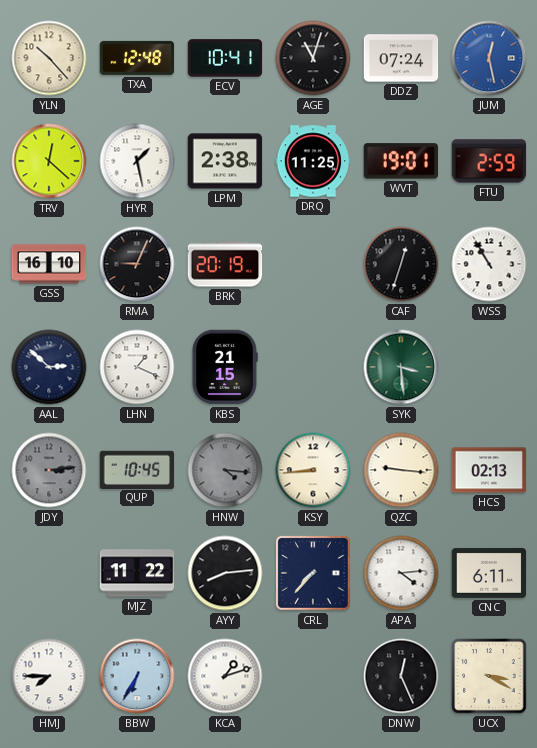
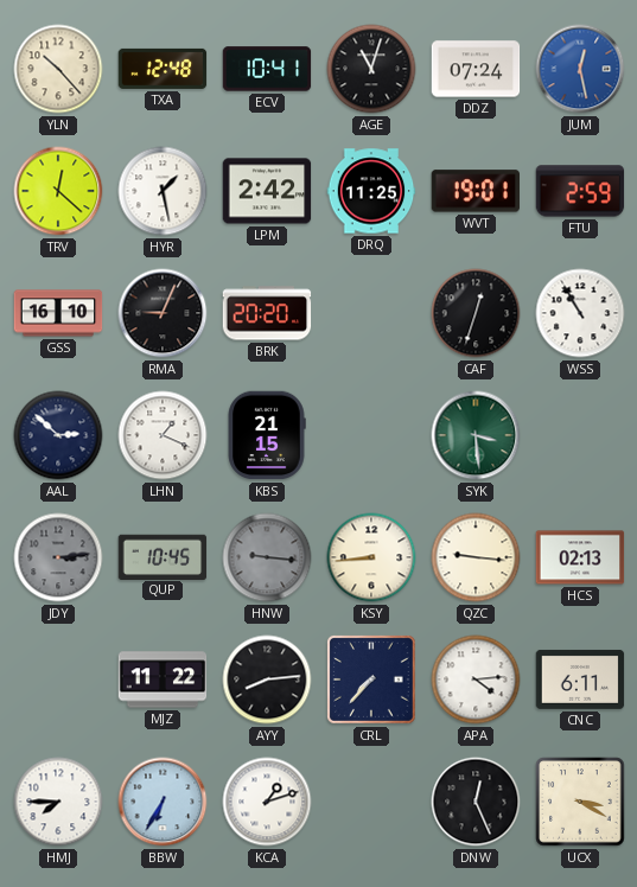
LPM: 2:38 -> 2:42
BRK: 20:19 -> 20:20
HNW: 4:16 -> 9:16
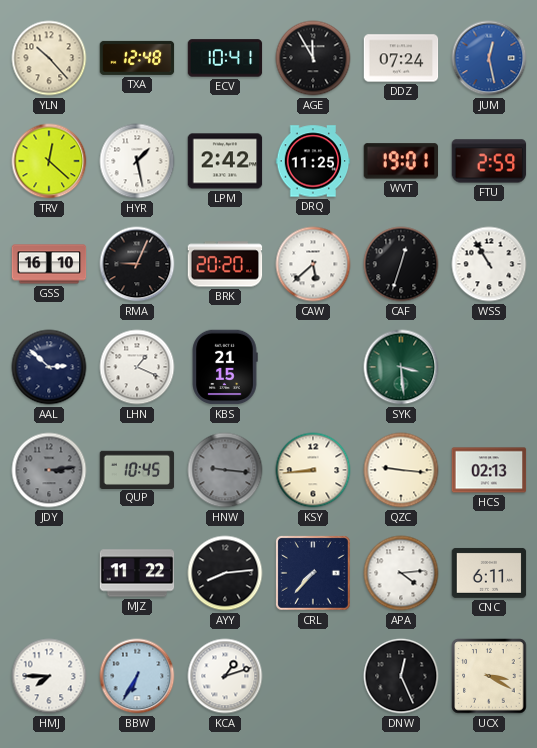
AGE: 11:03 -> 11:55
CAW: none -> 5:38
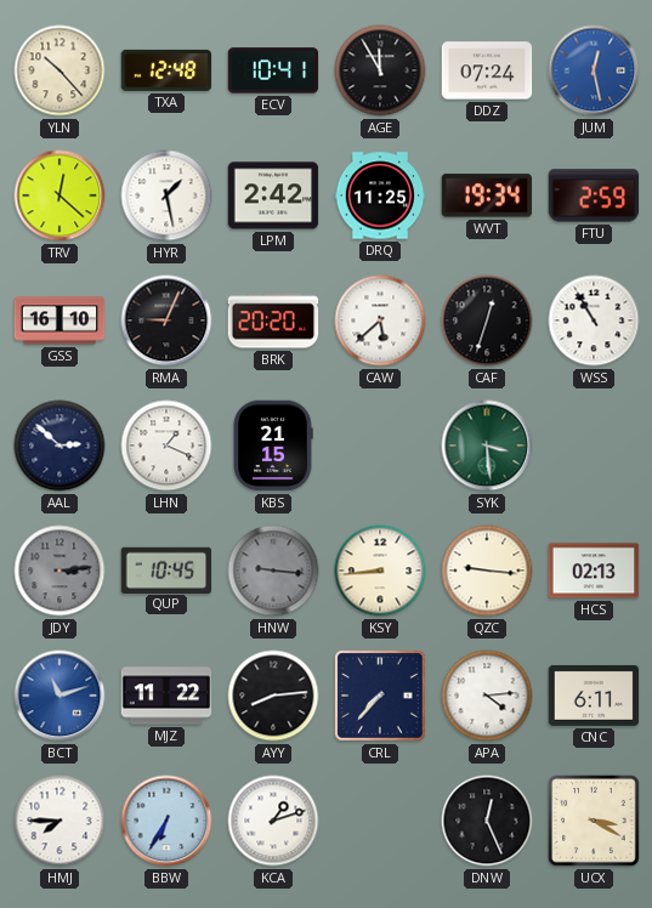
WVT: 19:01 -> 19:34
BCT: none -> 11:12
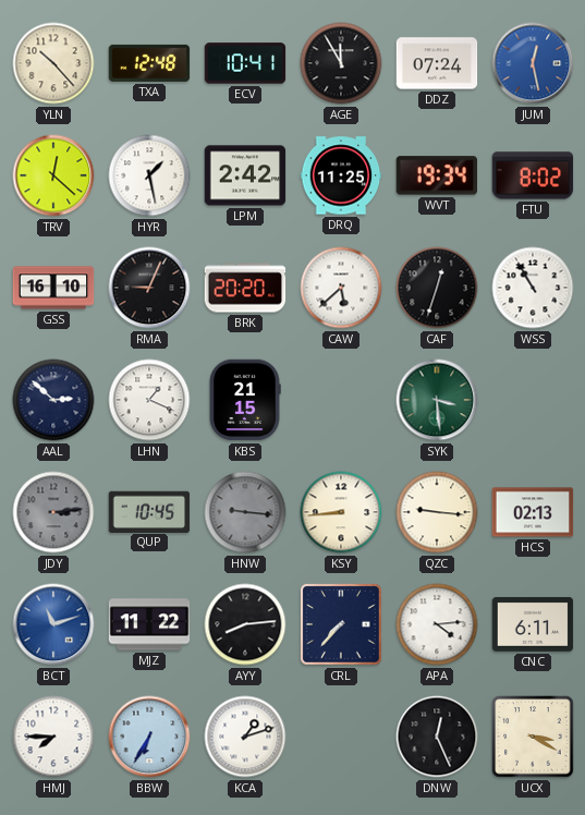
FTU: 2:59 -> 8:02
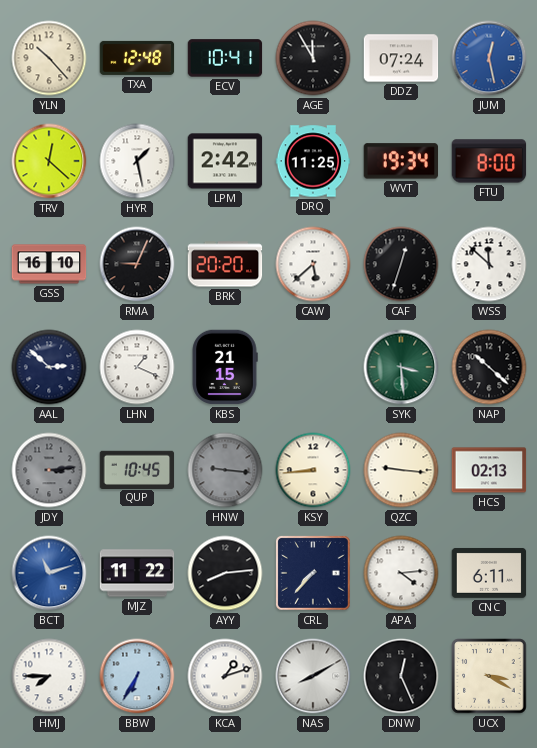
FTU: 8:02 -> 8:00
WSS: 10:55 -> 11:52
NAP: none -> 10:22
NAS: none -> 8:10
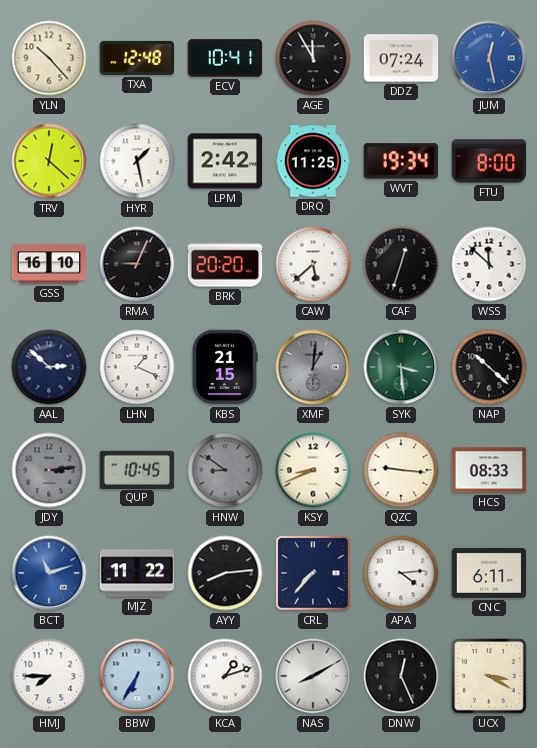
XMF: none -> 1:01
HNW: 9:16 -> 8:51
KSY: 8:44 -> 8:41
HCS: 02:13 -> 08:33
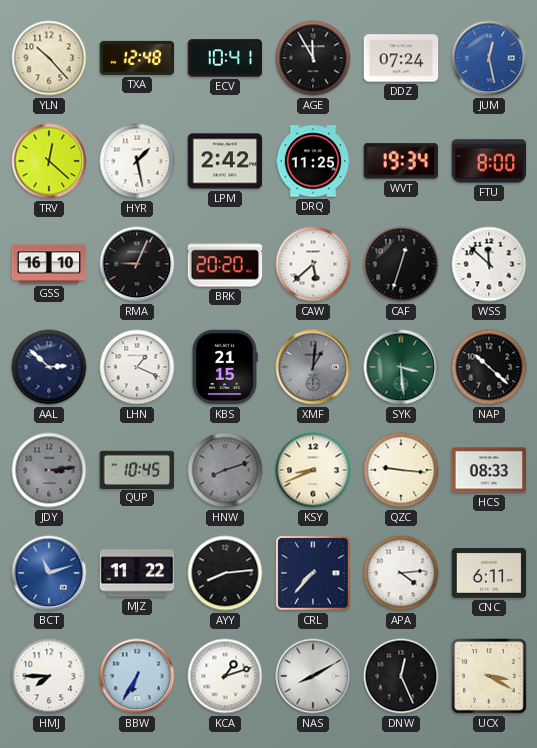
HNW: 8:51 -> 8:12
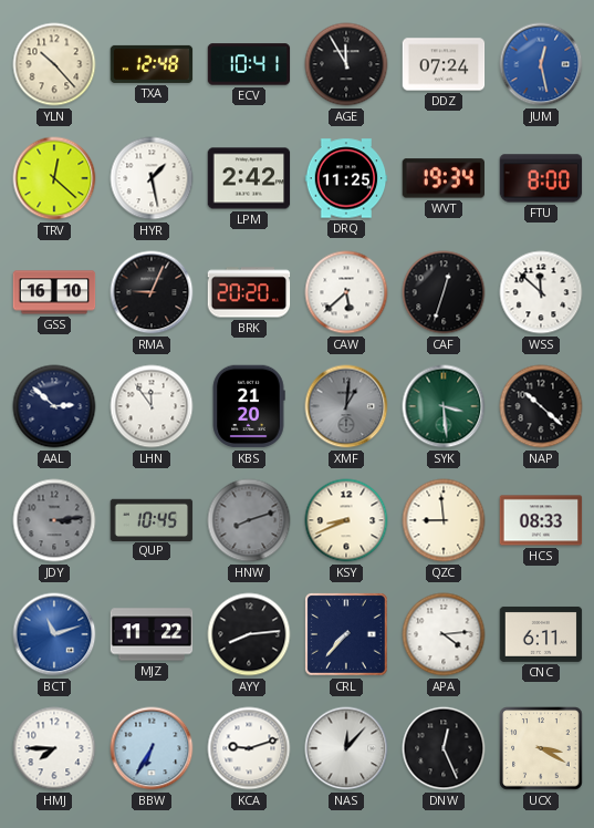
LHN: 1:19 -> 11:54
KBS: 21:15 -> 21:20
QZC: 9:16 -> 8:59
KCA: 1:12 -> 9:12
NAS: 8:10 -> 12:07
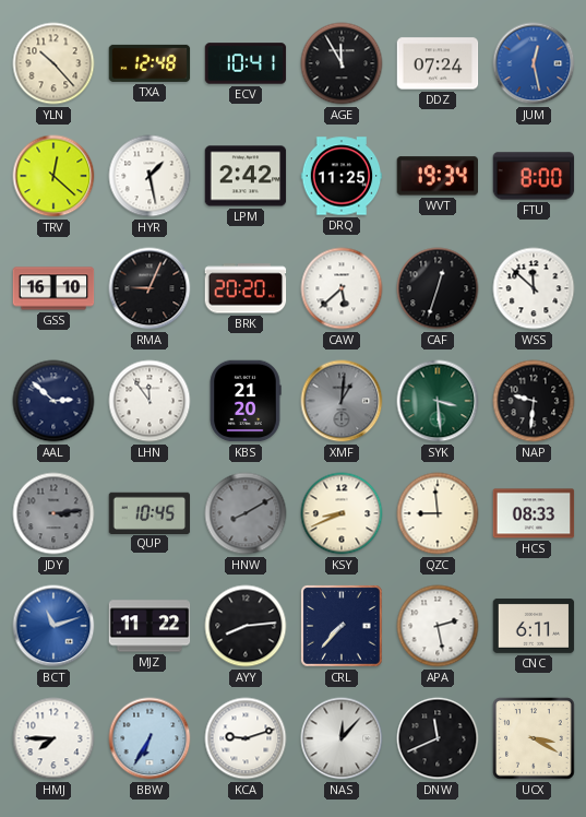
NAP: 10:22 -> 9:31
HNW: 8:12 -> 8:10
APA: 4:14 -> 2:28
DNW: 12:26 -> 11:41
